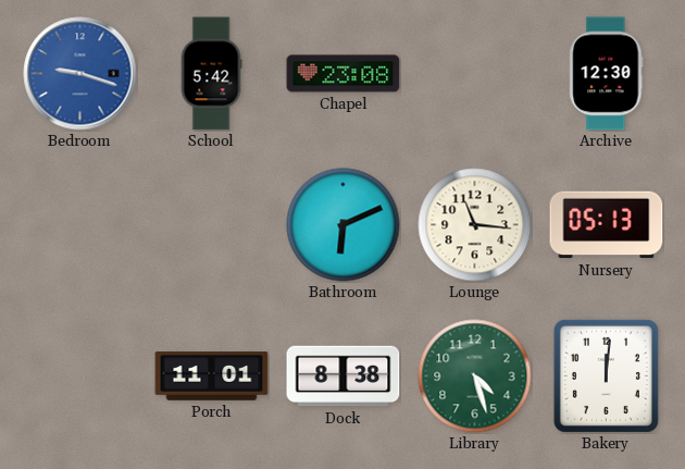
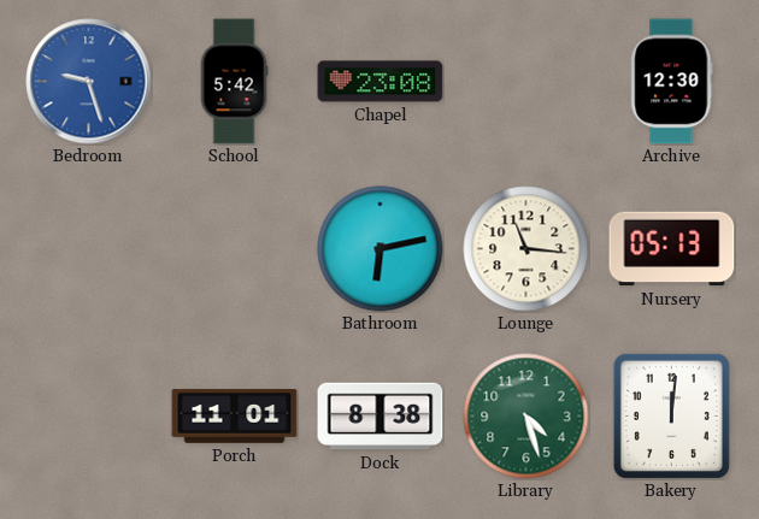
Bedroom: 9:18 -> 9:27
Bathroom: 6:11 -> 6:13
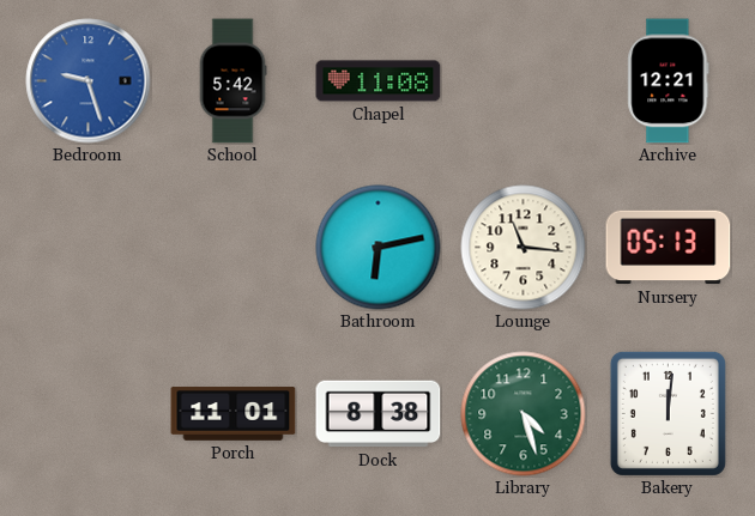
Chapel: 23:08 -> 11:08
Archive: 12:30 -> 12:21
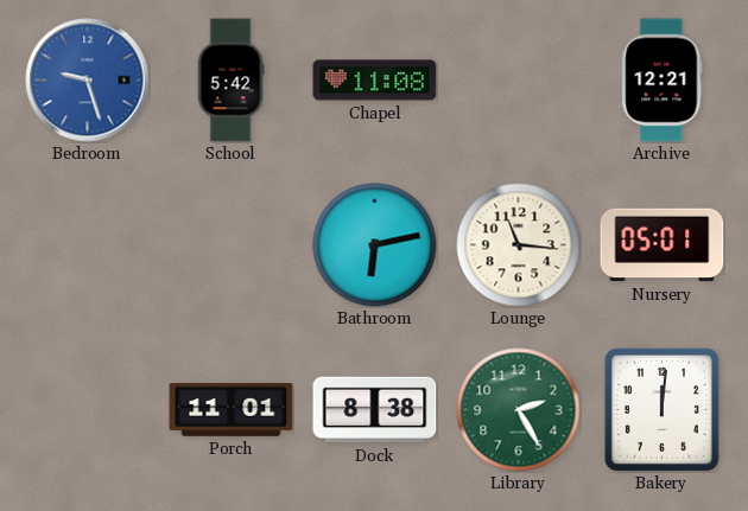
Nursery: 05:13 -> 05:01
Library: 4:27 -> 2:25
